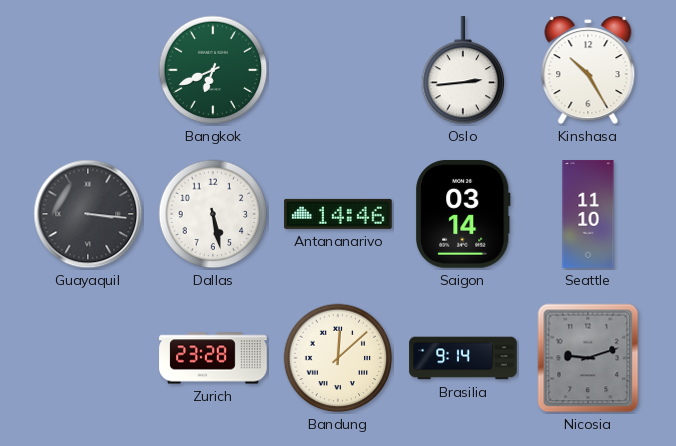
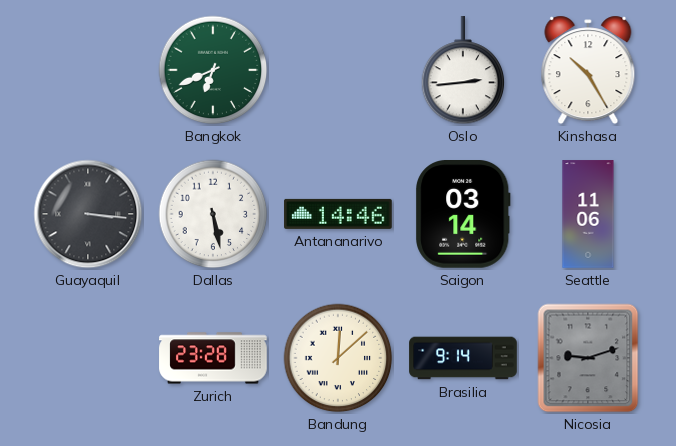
Seattle: 11:10 -> 11:06
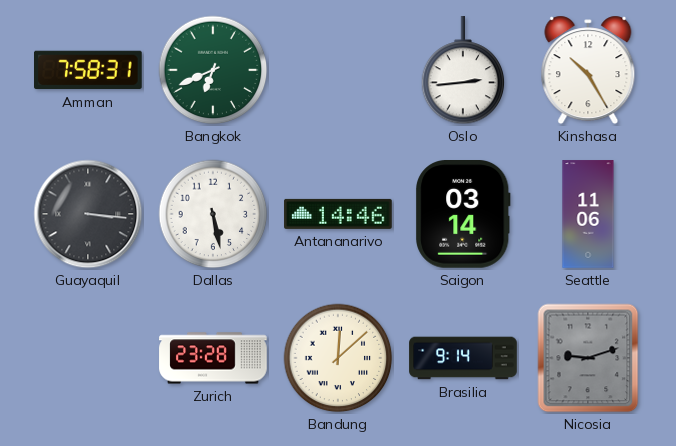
Amman: none -> 7:58
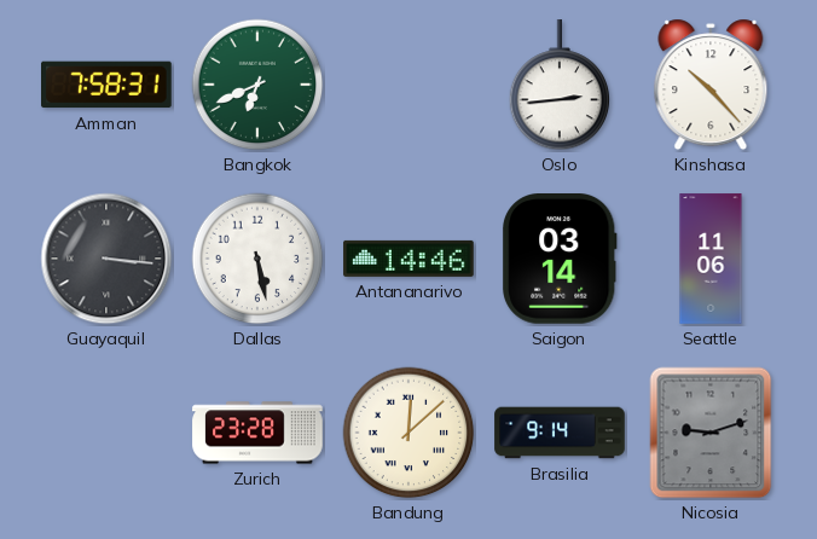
Kinshasa: 10:25 -> 10:23
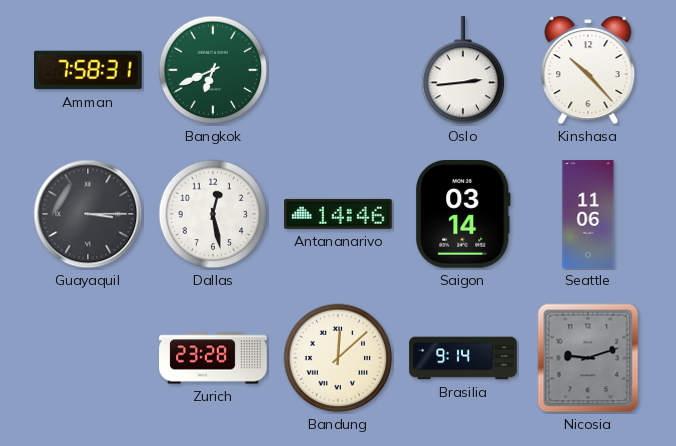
Guayaquil: 3:16 -> 3:15
Dallas: 5:28 -> 12:28
